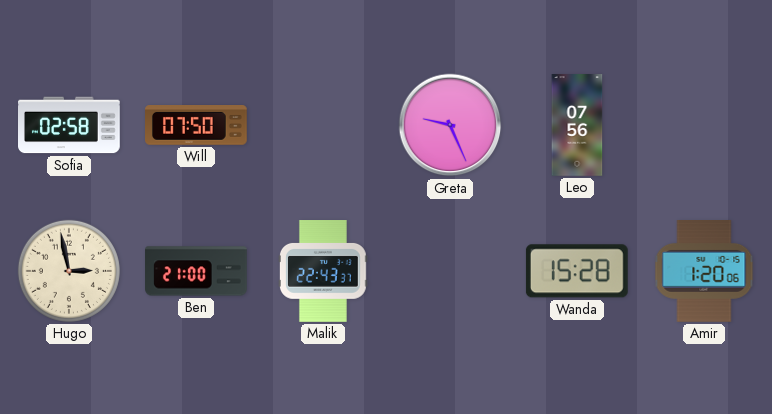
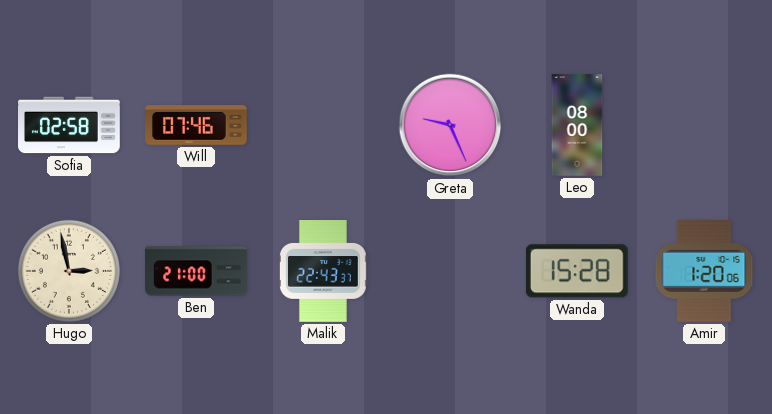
Will: 07:50 -> 07:46
Leo: 07:56 -> 08:00
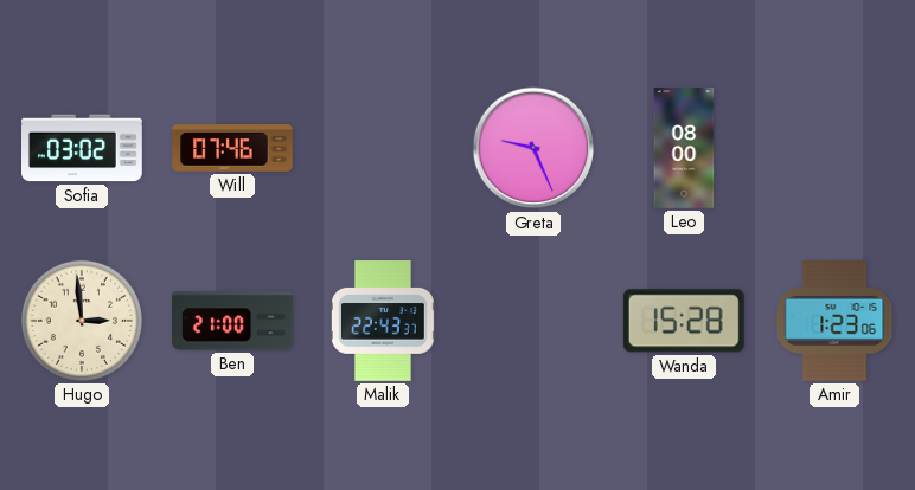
Sofia: 02:58 -> 03:02
Hugo: 2:58 -> 2:59
Amir: 1:20 -> 1:23
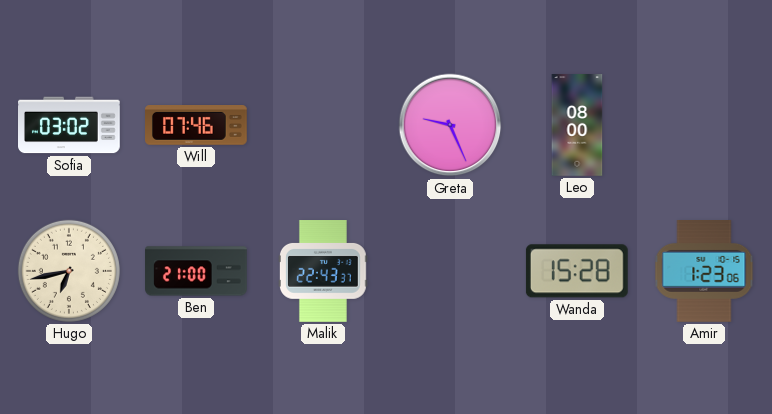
Hugo: 2:59 -> 6:43
